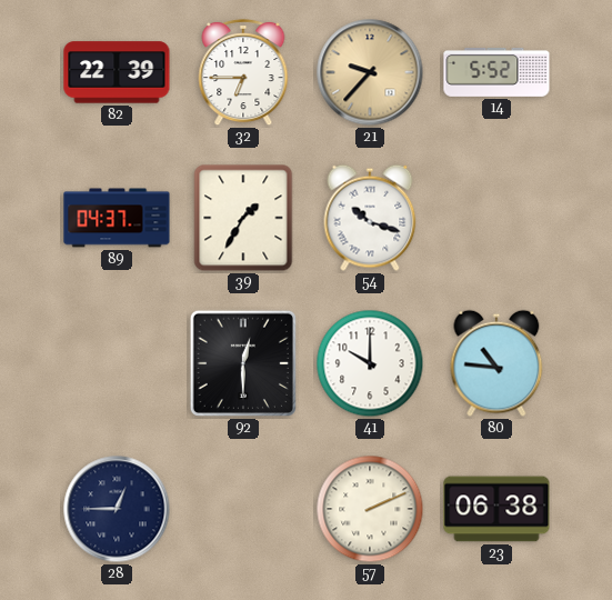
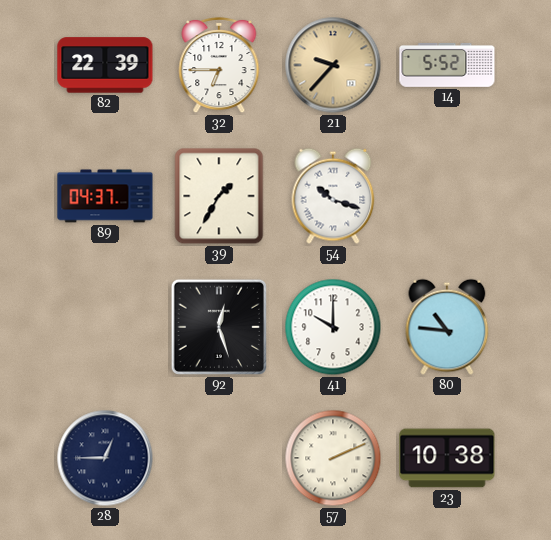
92: 12:30 -> 12:27
23: 06:38 -> 10:38
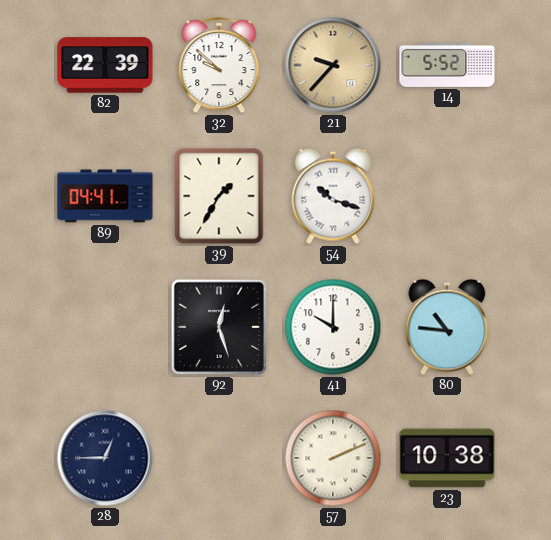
32: 6:45 -> 9:52
89: 04:37 -> 04:41
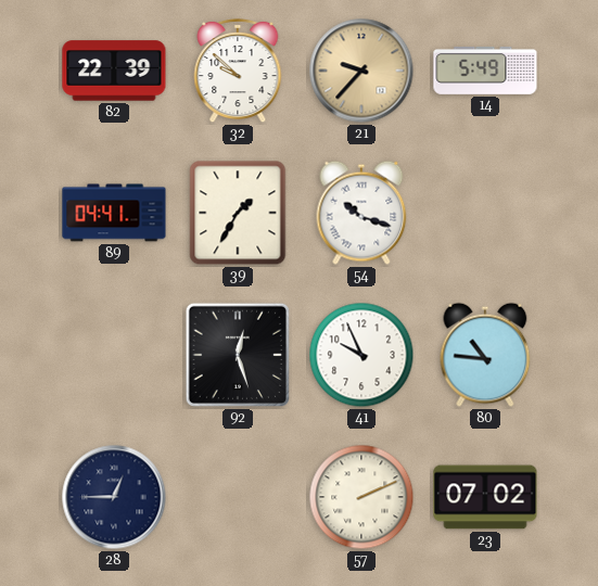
14: 5:52 -> 5:49
41: 10:00 -> 9:56
23: 10:38 -> 07:02
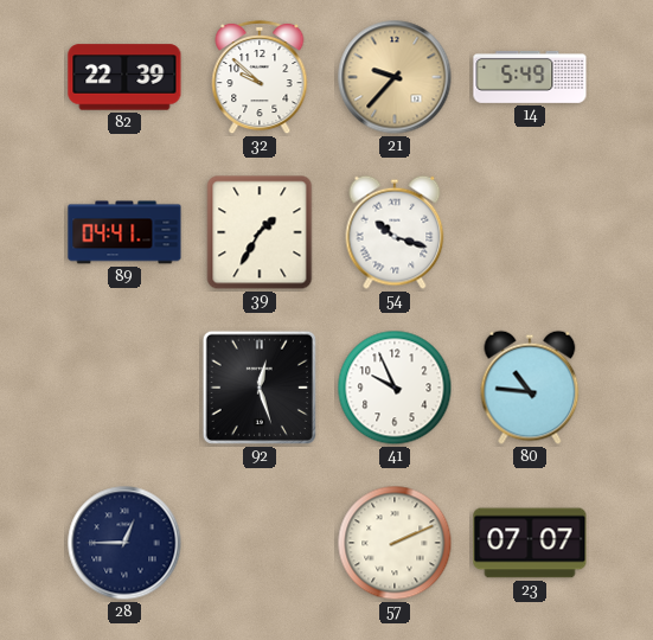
23: 07:02 -> 07:07
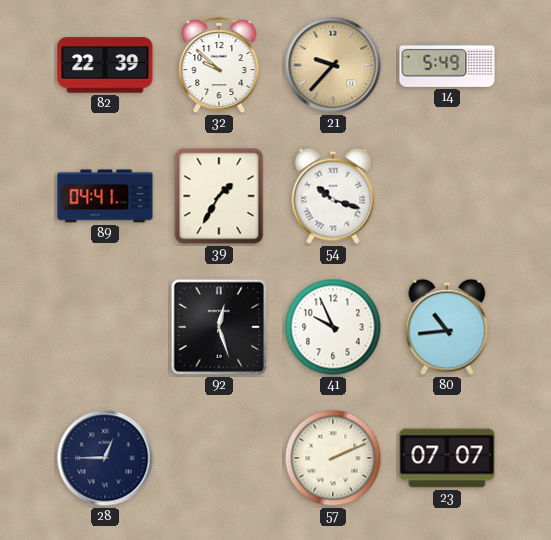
80: 10:46 -> 10:44
